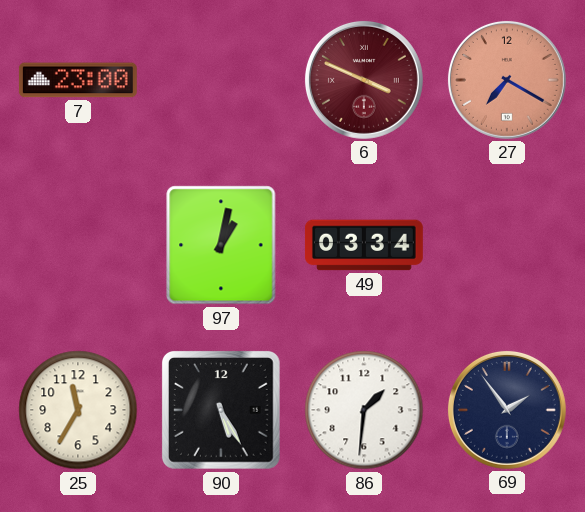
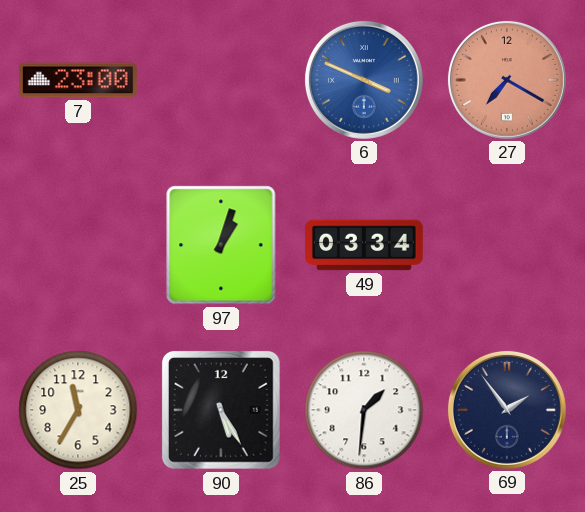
6 dial: burgundy -> blue
97: 1:02 -> 1:03
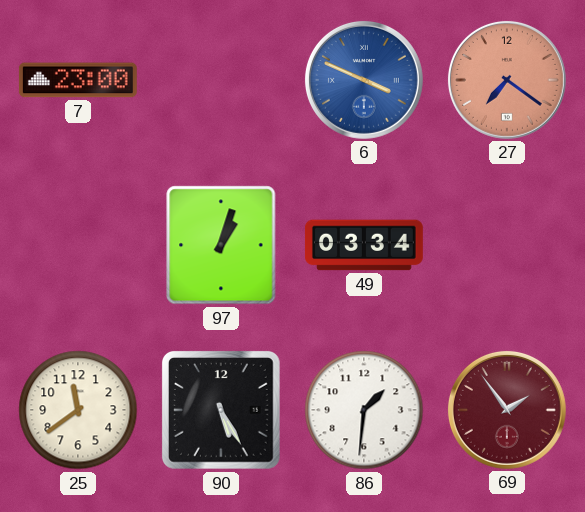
27: 7:20 -> 7:21
25: 11:35 -> 11:39
69 dial: navy -> burgundy
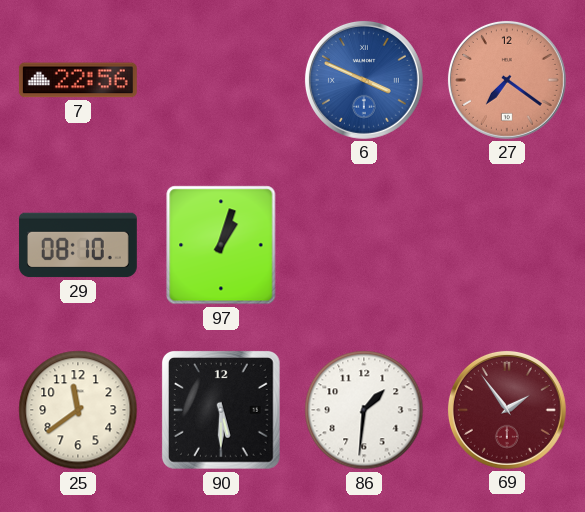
7: 23:00 -> 22:56
29: none -> 08:10
49: 03:34 -> none
90: 5:25 -> 5:30
